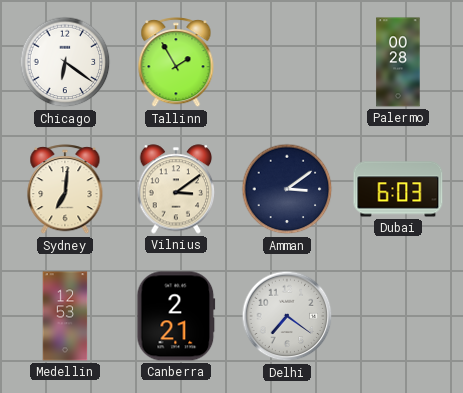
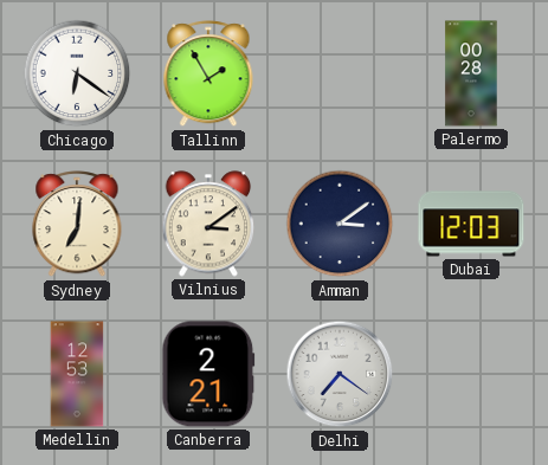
Dubai: 6:03 -> 12:03
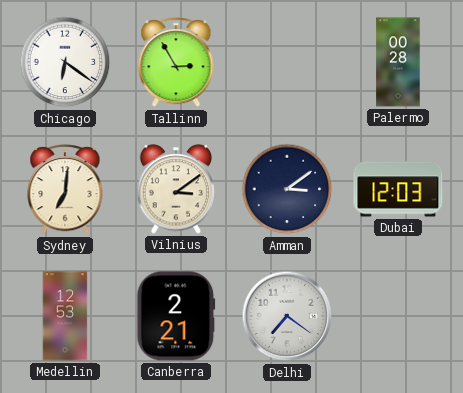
Tallinn: 1:55 -> 2:55
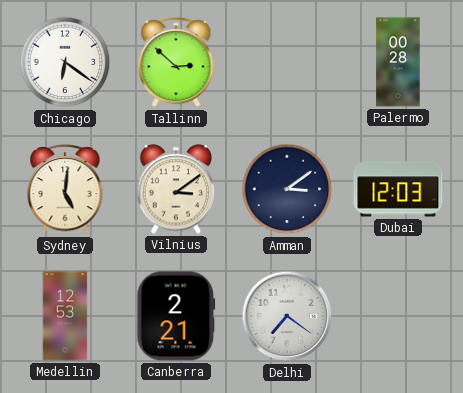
Tallinn: 2:55 -> 2:52
Sydney: 7:01 -> 5:01
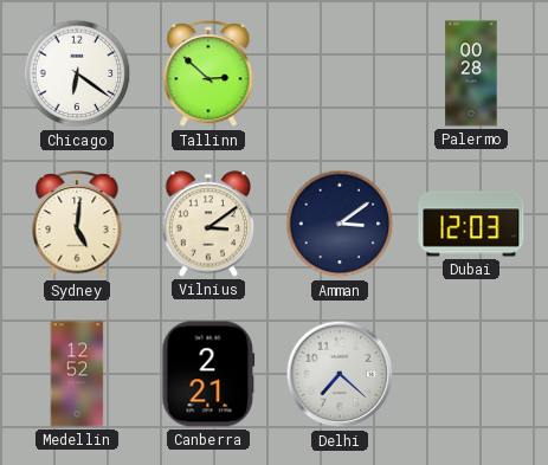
Medellin: 12:53 -> 12:52
Delhi: 7:21 -> 7:22
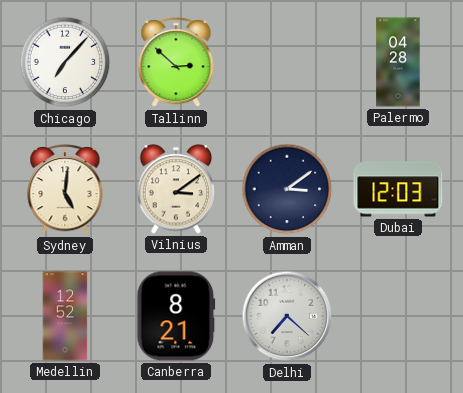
Chicago: 6:21 -> 7:07
Palermo: 00:28 -> 04:28
Canberra: 2:21 -> 8:21
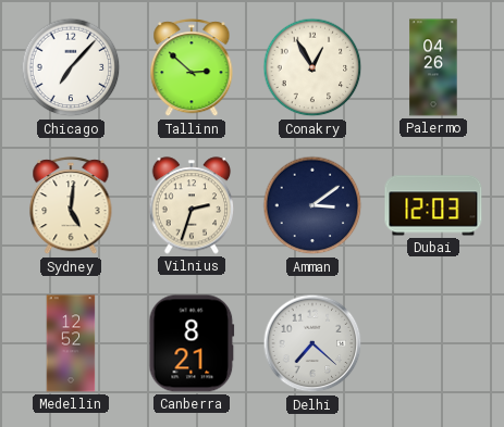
Conakry: none -> 12:55
Palermo: 04:28 -> 04:26
Vilnius: 3:09 -> 2:33
